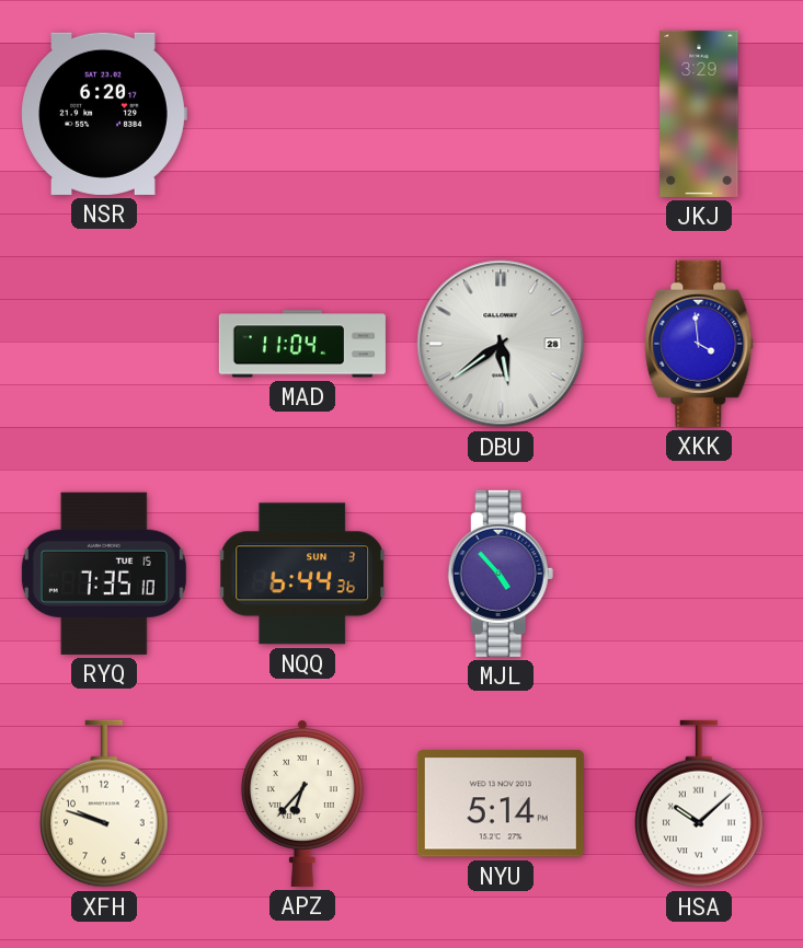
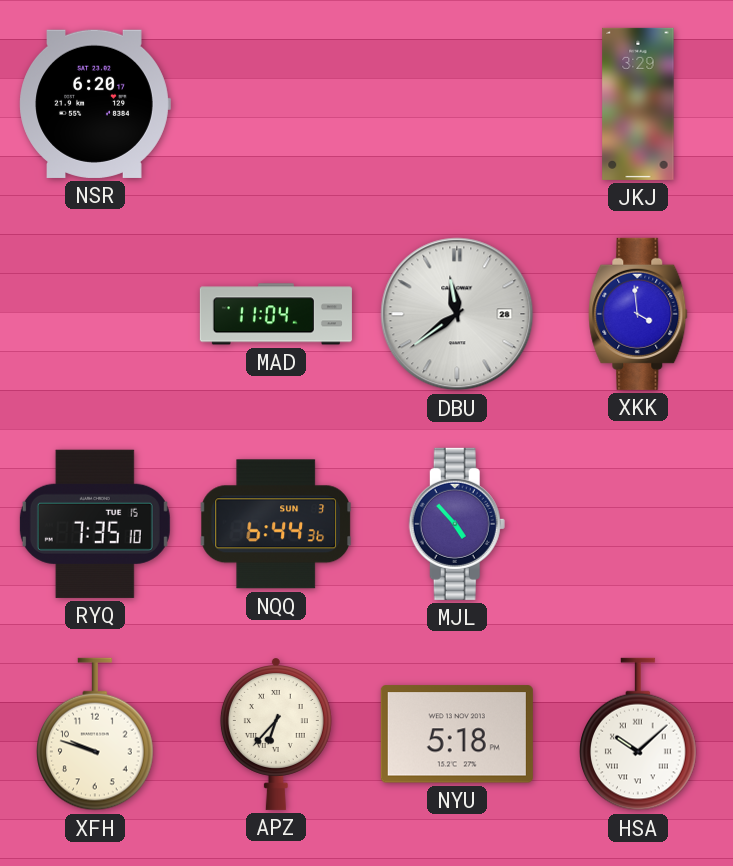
DBU: 5:39 -> 11:39
NYU: 5:14 -> 5:18
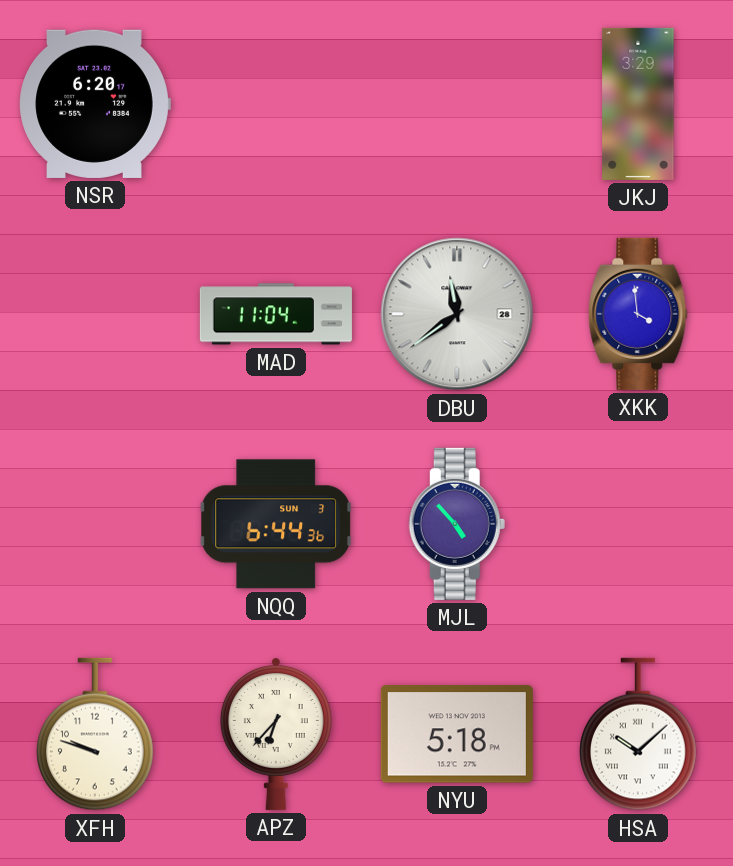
RYQ: 7:35 -> none
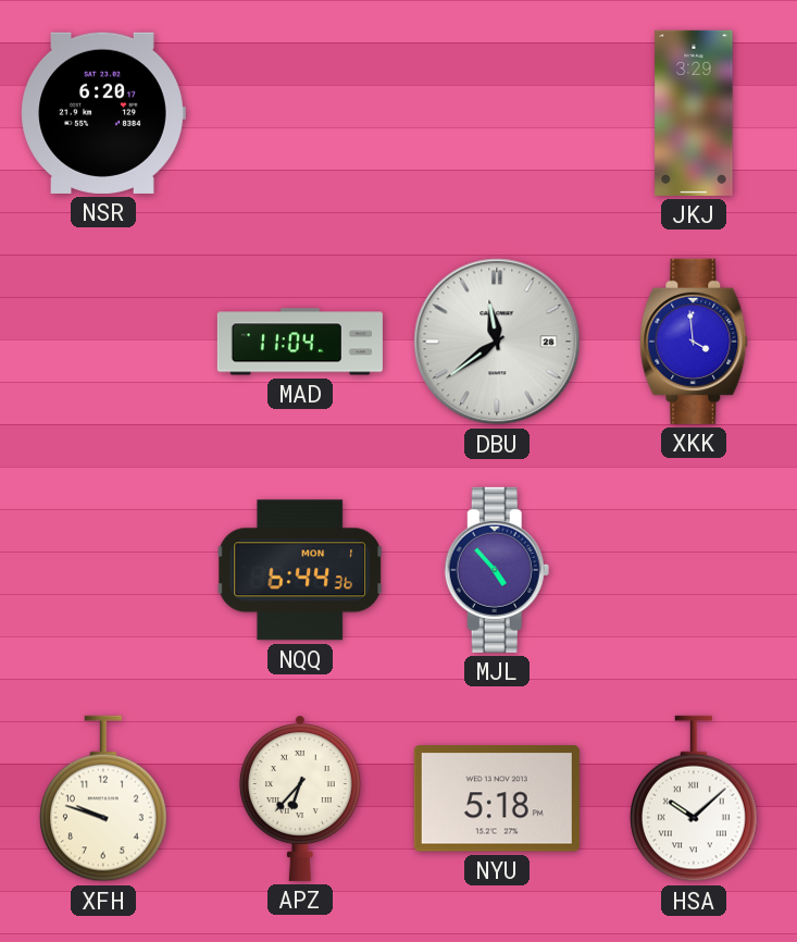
NQQ date: SUN 3 -> MON 1
